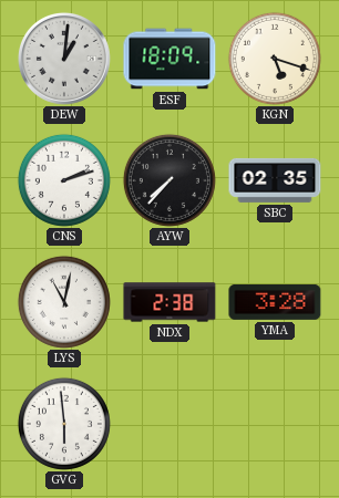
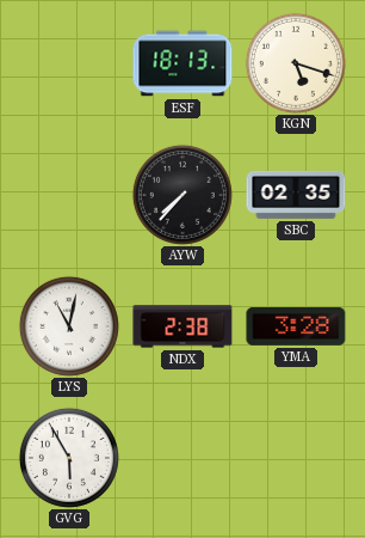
DEW: 1:01 -> none
ESF: 18:09 -> 18:13
CNS: 2:12 -> none
GVG: 5:59 -> 5:55
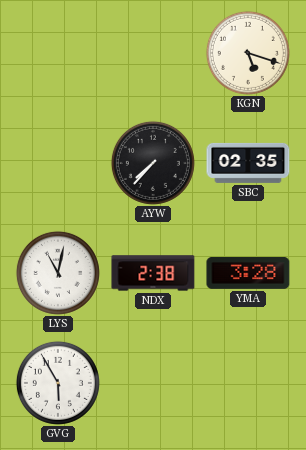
ESF: 18:13 -> none
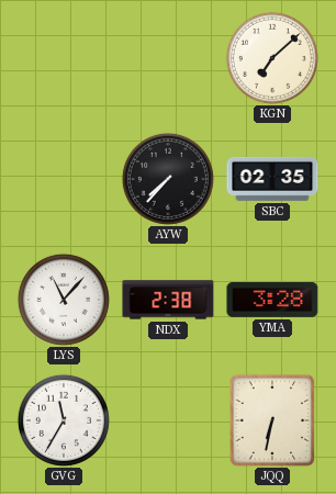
KGN: 5:18 -> 7:08
LYS: 11:02 -> 11:07
GVG: 5:55 -> 11:35
JQQ: none -> 6:32
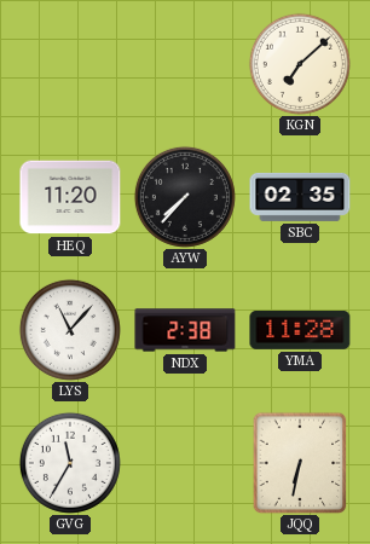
HEQ: none -> 11:20
YMA: 3:28 -> 11:28
